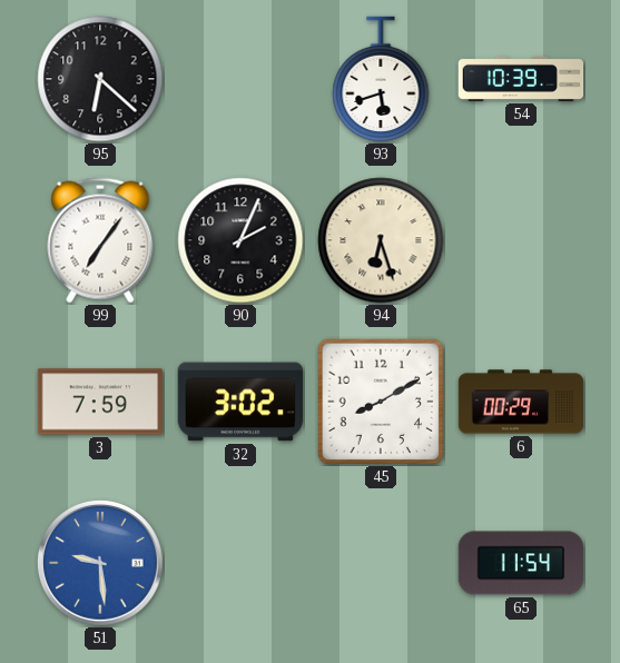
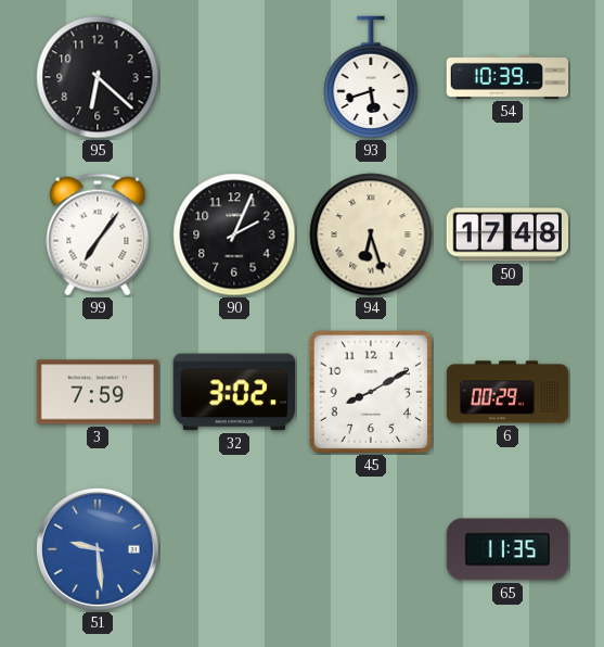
50: none -> 17:48
65: 11:54 -> 11:35
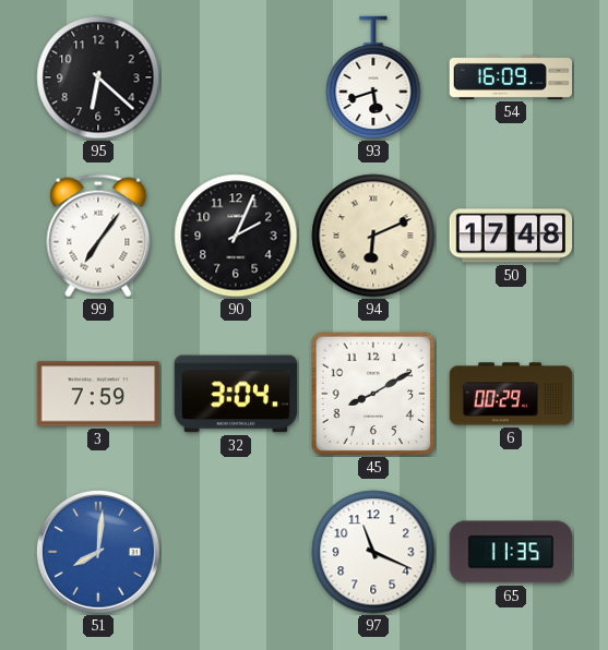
54: 10:39 -> 16:09
94: 6:27 -> 6:11
32: 3:02 -> 3:04
51: 9:29 -> 8:01
97: none -> 11:19
